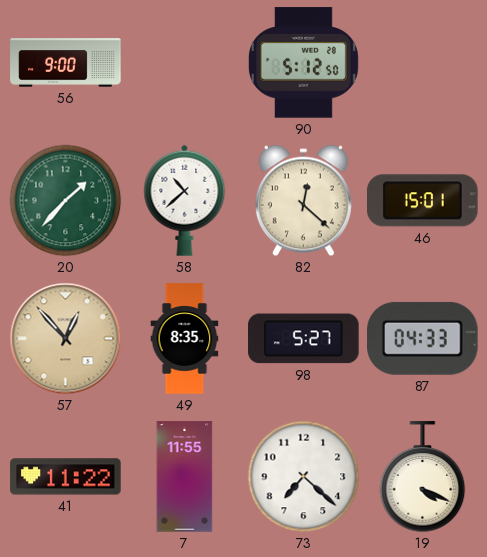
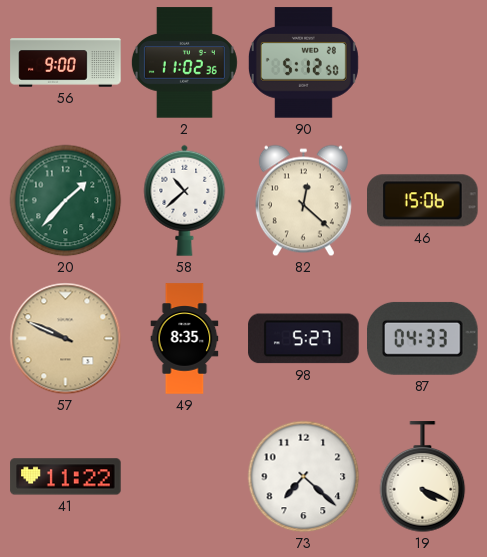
2: none -> 11:02
46: 15:01 -> 15:06
57: 12:53 -> 9:49
7: 11:55 -> none
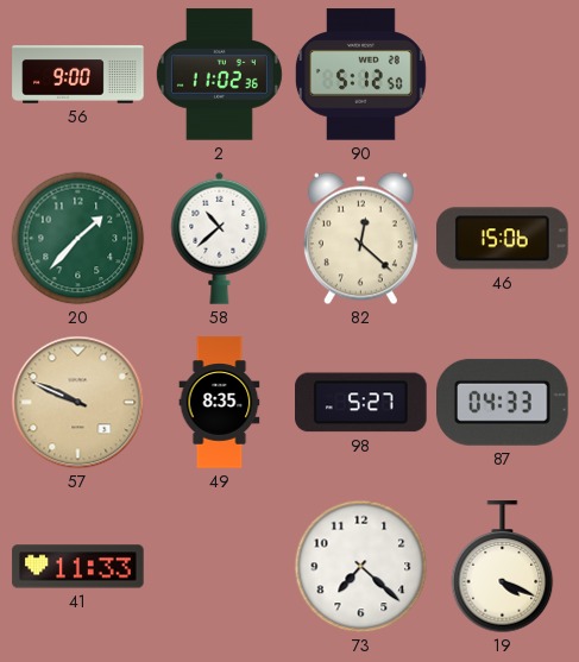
41: 11:22 -> 11:33
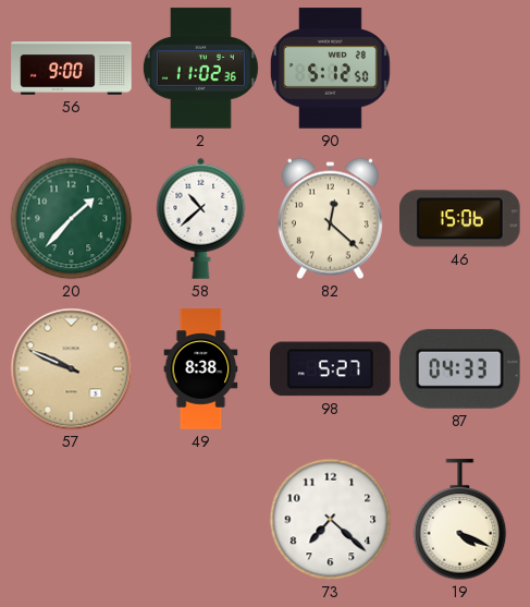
49: 8:35 -> 8:38
41: 11:33 -> none
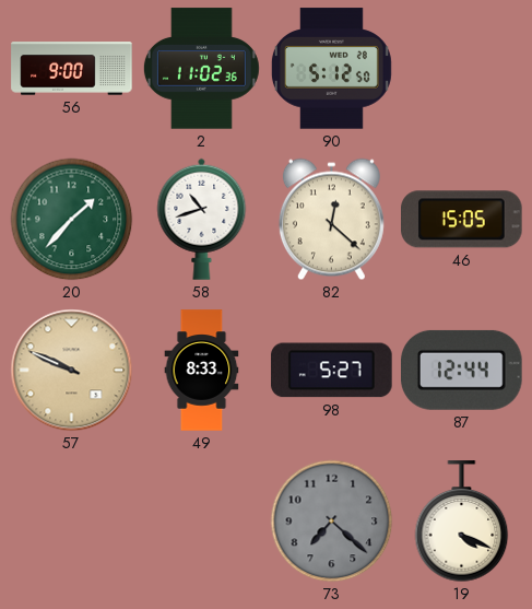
58: 10:38 -> 10:42
46: 15:06 -> 15:05
49: 8:38 -> 8:33
87: 04:33 -> 12:44
73 dial: white -> grey
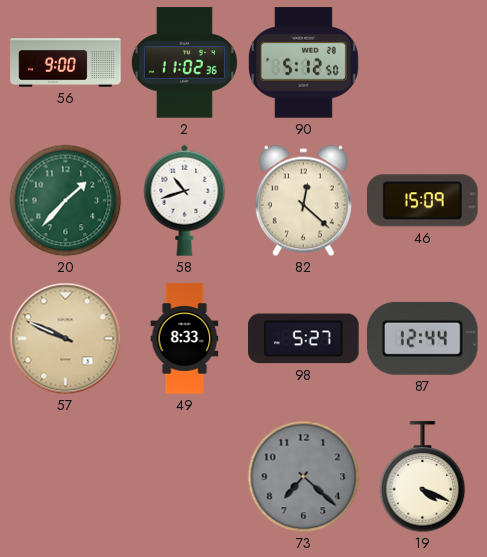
46: 15:05 -> 15:09
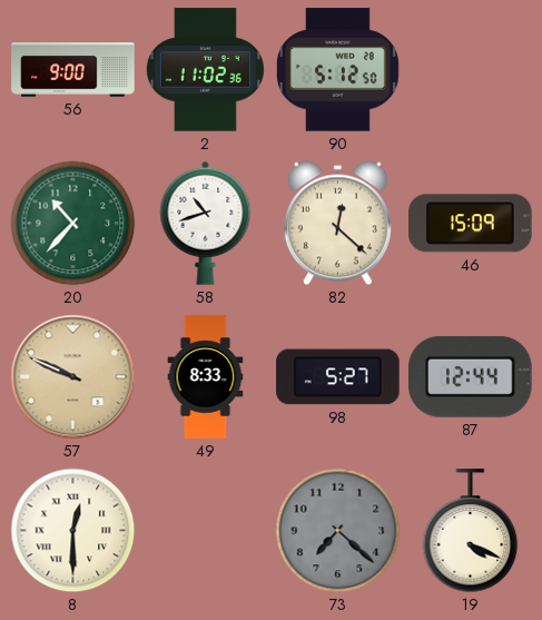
20: 1:37 -> 10:37
8: none -> 12:30
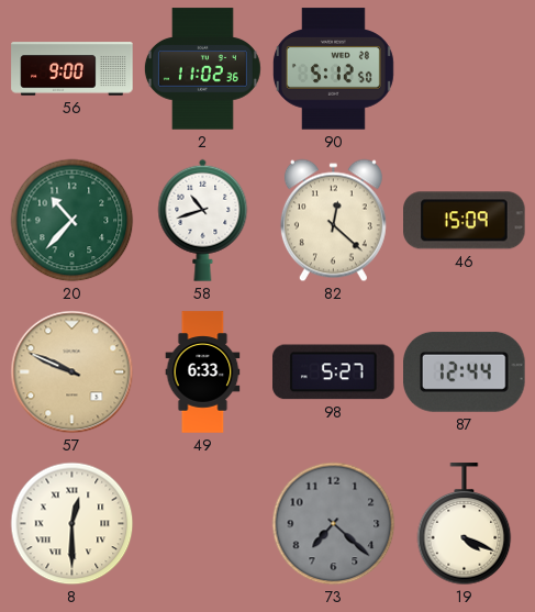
49: 8:33 -> 6:33
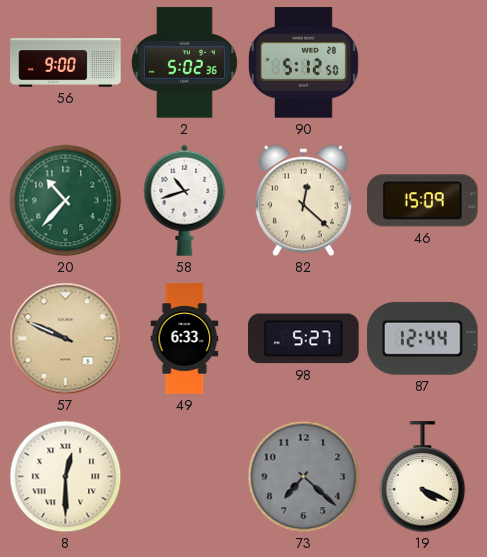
2: 11:02 -> 5:02
